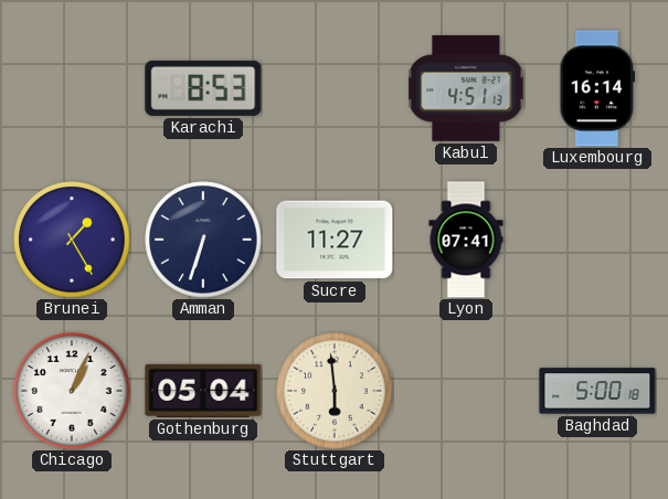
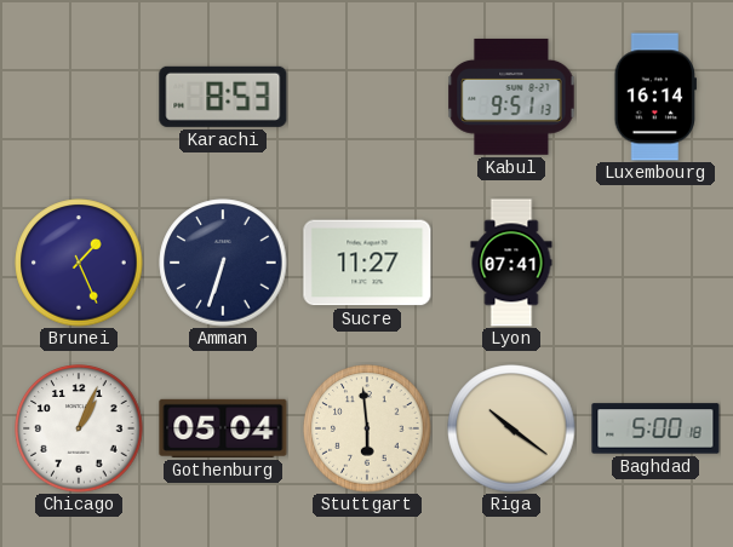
Kabul: 4:51 -> 9:51
Brunei: 1:25 -> 1:26
Riga: none -> 10:21
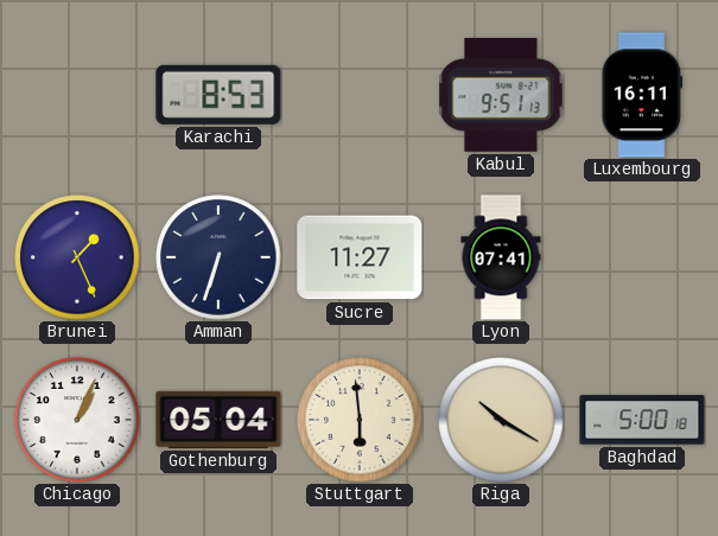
Luxembourg: 16:14 -> 16:11
Riga: 10:21 -> 10:20
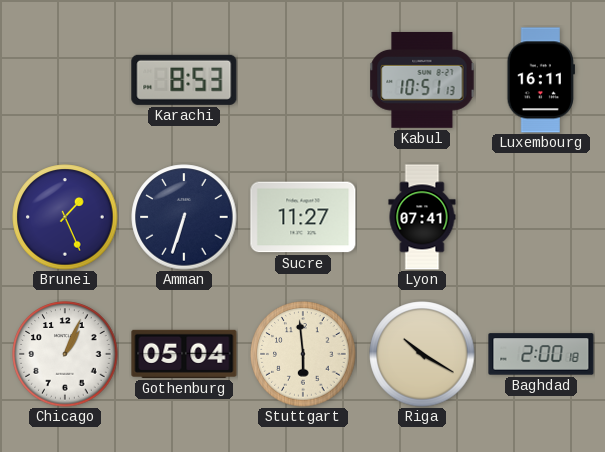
Kabul: 9:51 -> 10:51
Baghdad: 5:00 -> 2:00
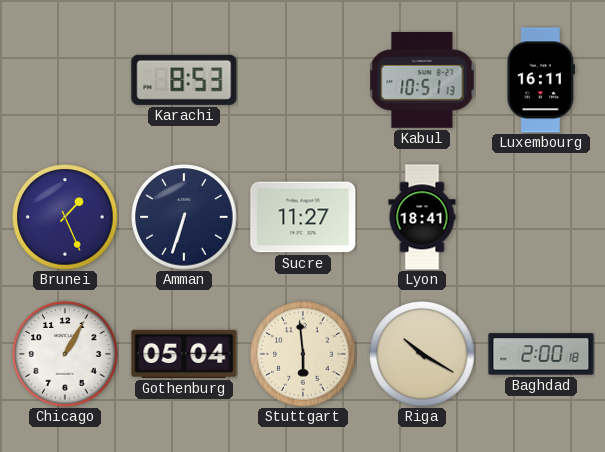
Lyon: 07:41 -> 18:41
Chicago: 1:04 -> 1:05
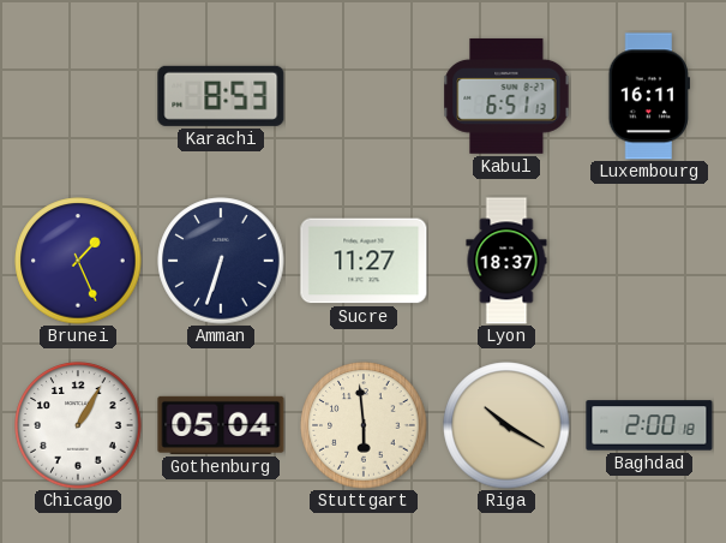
Kabul: 10:51 -> 6:51
Lyon: 18:41 -> 18:37
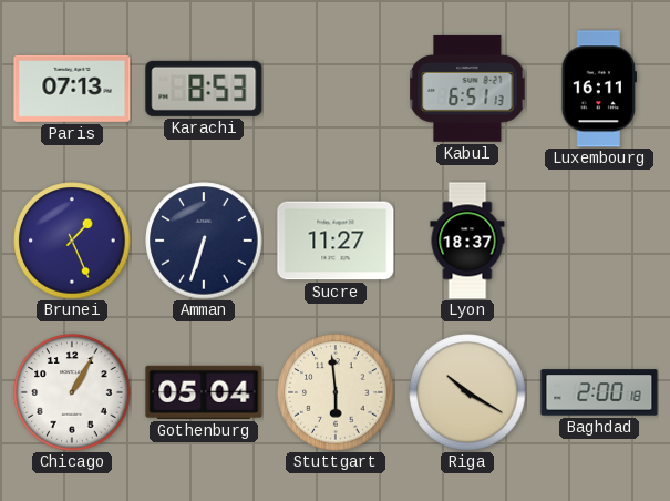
Paris: none -> 07:13
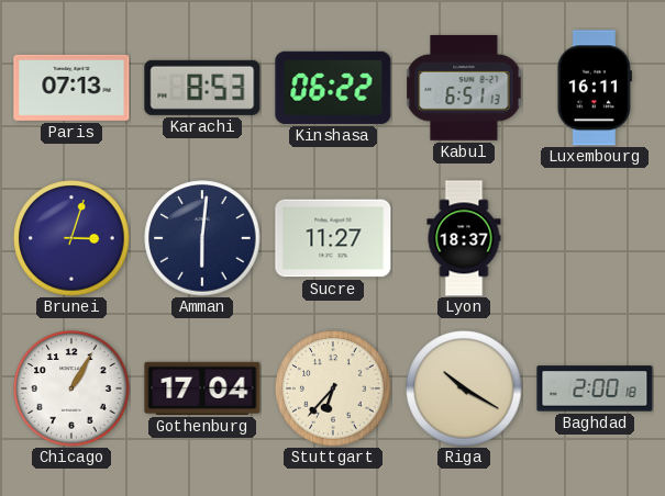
Kinshasa: none -> 06:22
Brunei: 1:26 -> 3:03
Amman: 6:33 -> 6:01
Gothenburg: 05:04 -> 17:04
Stuttgart: 5:59 -> 6:37
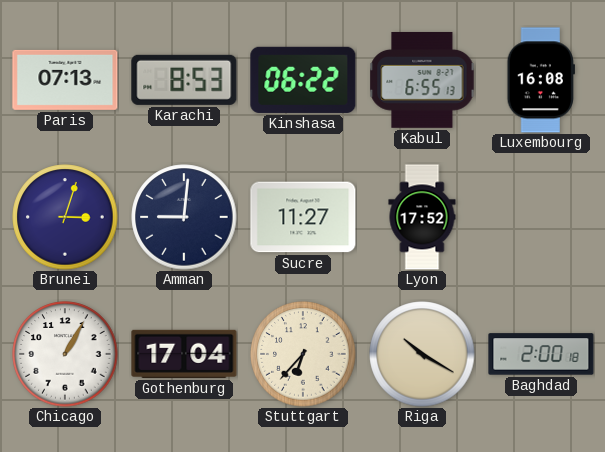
Kabul: 6:51 -> 6:55
Luxembourg: 16:11 -> 16:08
Amman: 6:01 -> 9:01
Lyon: 18:37 -> 17:52
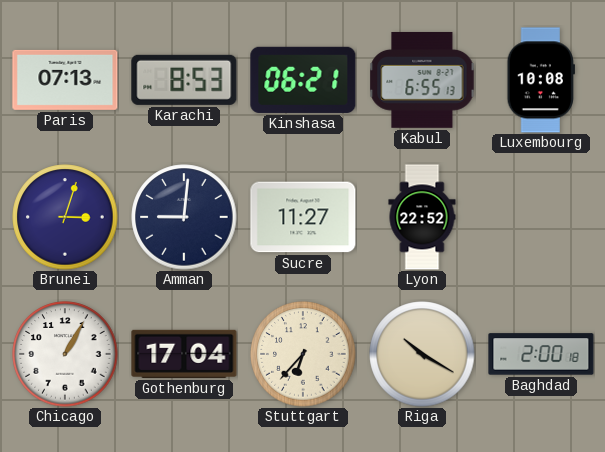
Kinshasa: 06:22 -> 06:21
Luxembourg: 16:08 -> 10:08
Lyon: 17:52 -> 22:52
